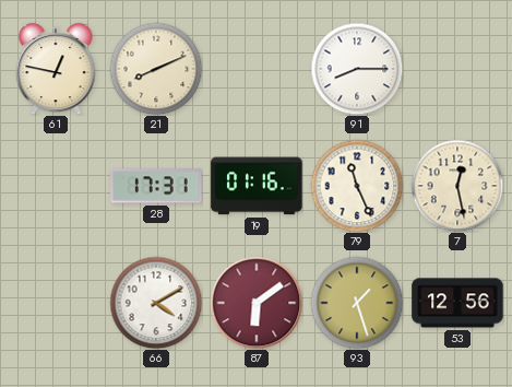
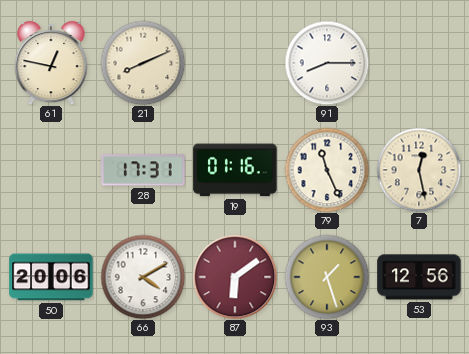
50: none -> 20:06
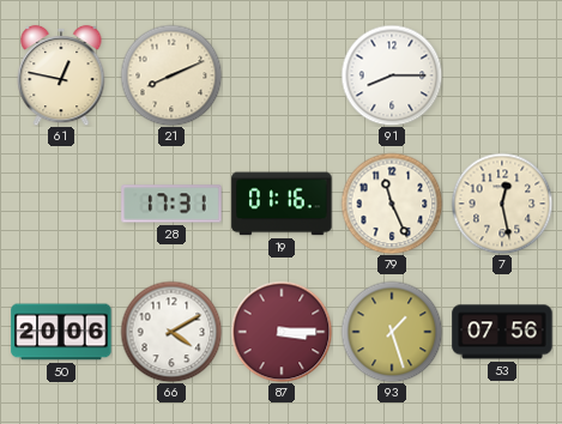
87: 6:09 -> 3:15
53: 12:56 -> 07:56
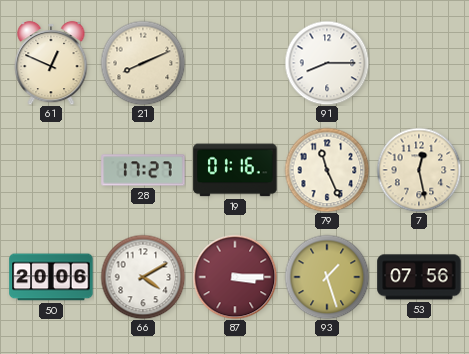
61: 12:47 -> 12:49
28: 17:31 -> 17:27
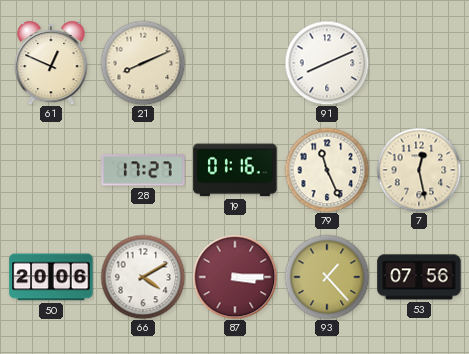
91: 8:15 -> 8:11
93: 1:27 -> 1:23
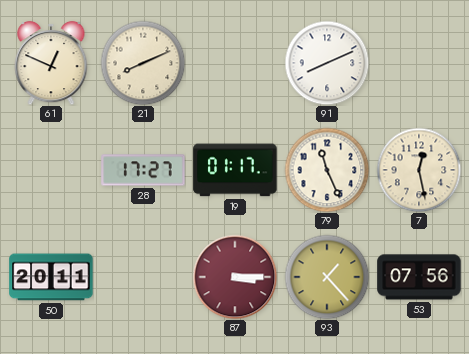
19: 01:16 -> 01:17
50: 20:06 -> 20:11
66: 4:10 -> none
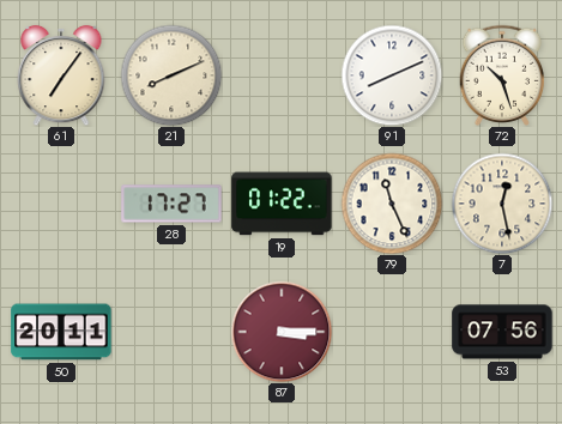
61: 12:49 -> 7:06
72: none -> 10:27
19: 01:17 -> 01:22
93: 1:23 -> none
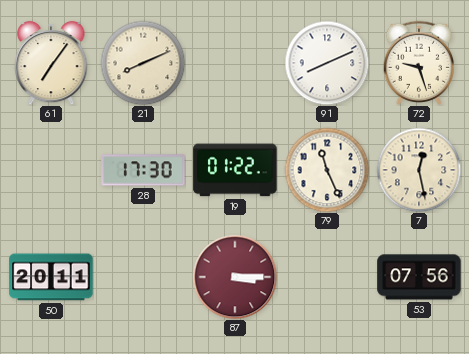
72: 10:27 -> 9:27
28: 17:27 -> 17:30
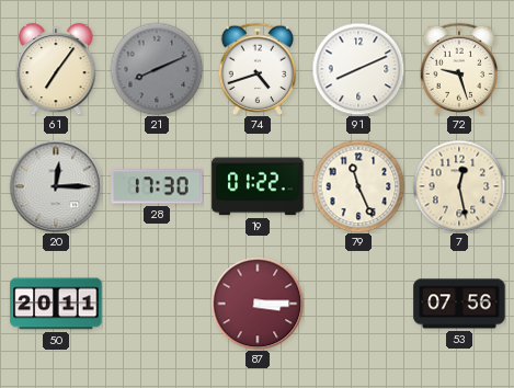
21 dial: cream -> grey
74: none -> 4:42
20: none -> 12:15
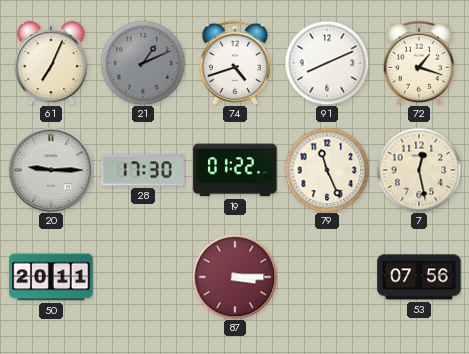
61: 7:06 -> 7:04
21: 8:11 -> 1:11
72: 9:27 -> 1:18
20: 12:15 -> 9:15
